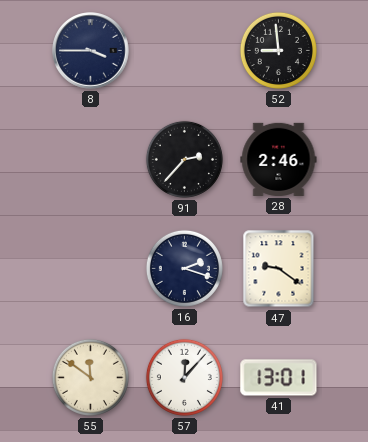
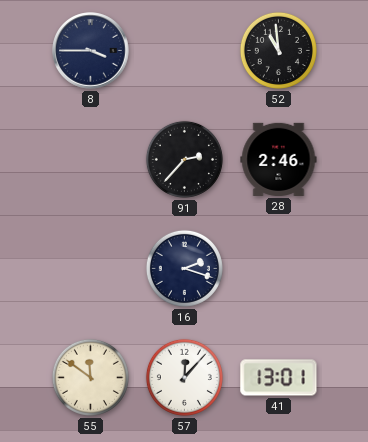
52: 8:59 -> 10:59
47: 9:21 -> none
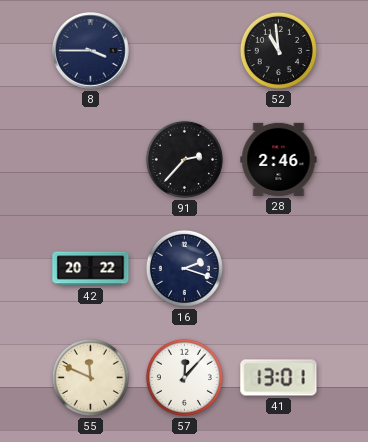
42: none -> 20:22
55: 11:51 -> 11:49
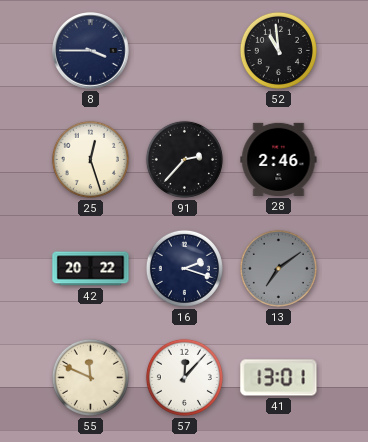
25: none -> 12:27
13: none -> 7:09
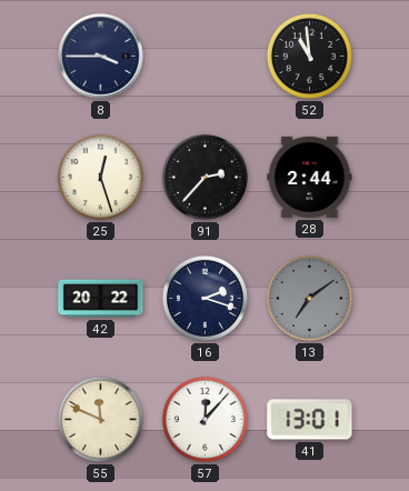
28: 2:46 -> 2:44
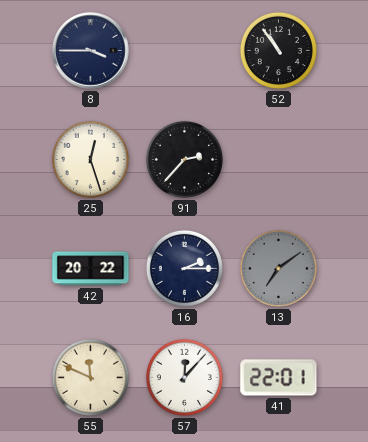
52: 10:59 -> 10:54
28: 2:44 -> none
16: 2:18 -> 2:15
41: 13:01 -> 22:01
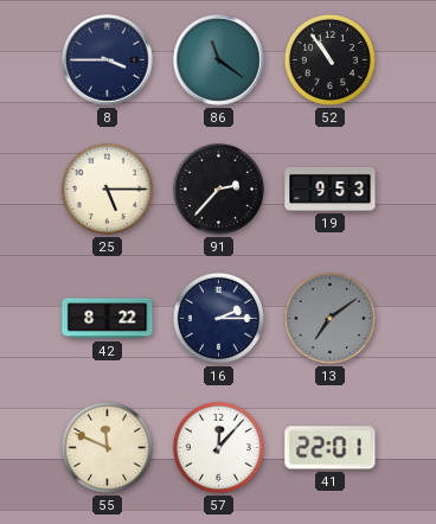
86: none -> 11:21
25: 12:27 -> 5:15
19: none -> 9:53
42: 20:22 -> 8:22
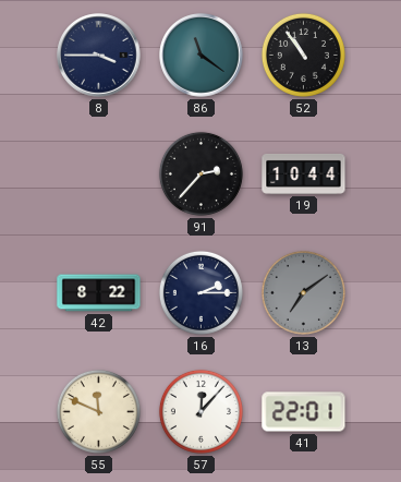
25: 5:15 -> none
19: 9:53 -> 10:44
